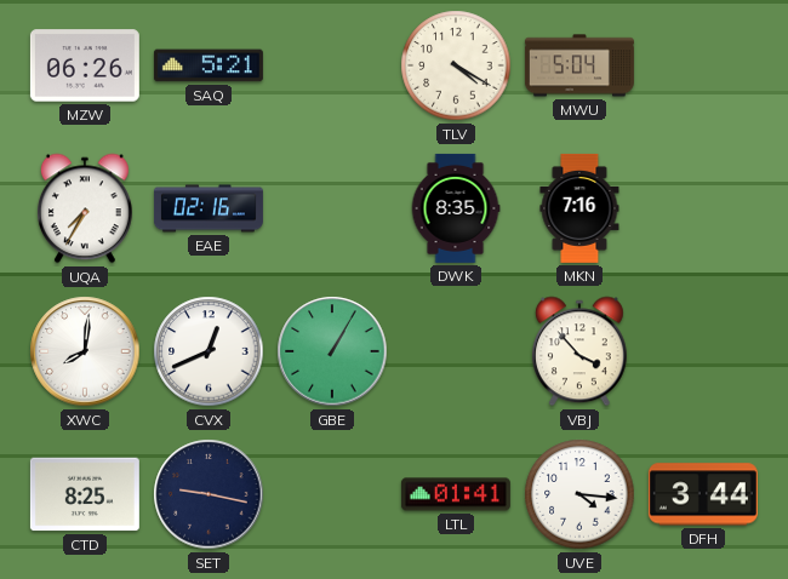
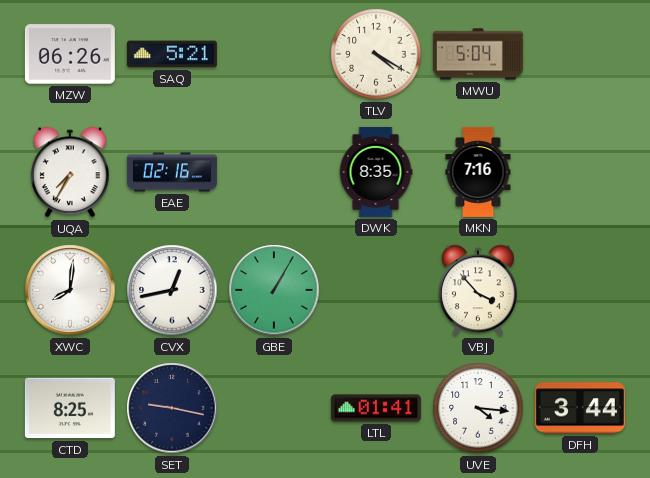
CVX: 12:41 -> 12:43
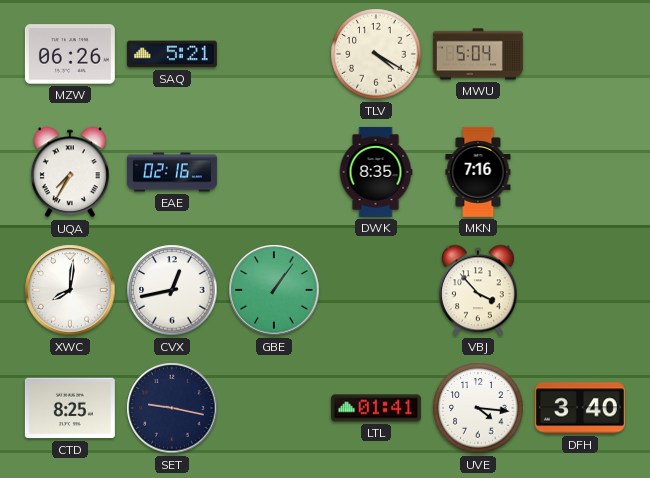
GBE: 1:05 -> 1:06
DFH: 3:44 -> 3:40
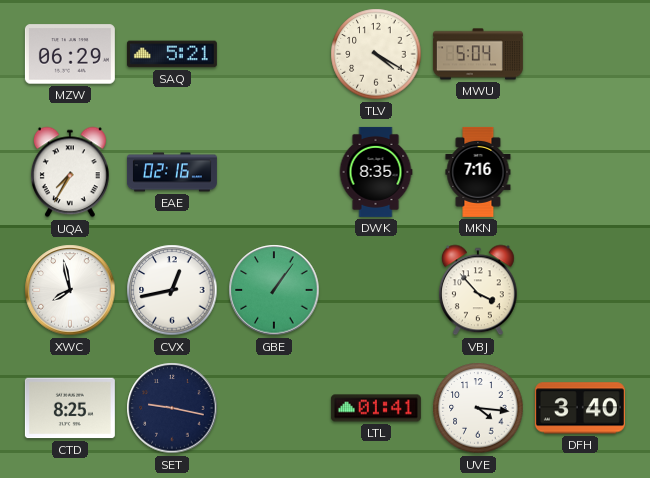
MZW: 06:26 -> 06:29
XWC: 8:01 -> 7:58
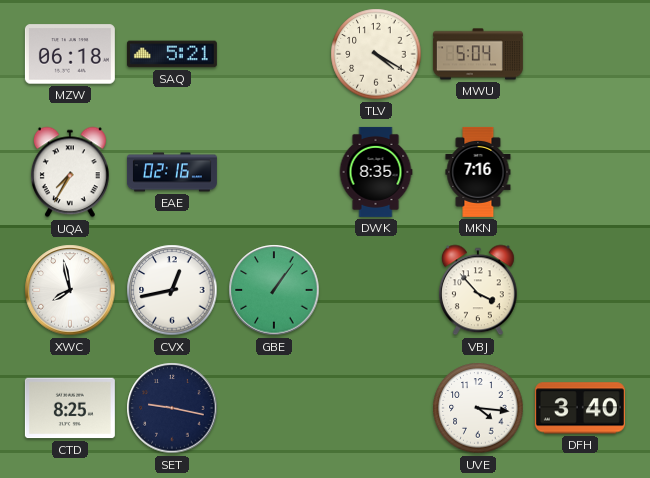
MZW: 06:29 -> 06:18
LTL: 01:41 -> none
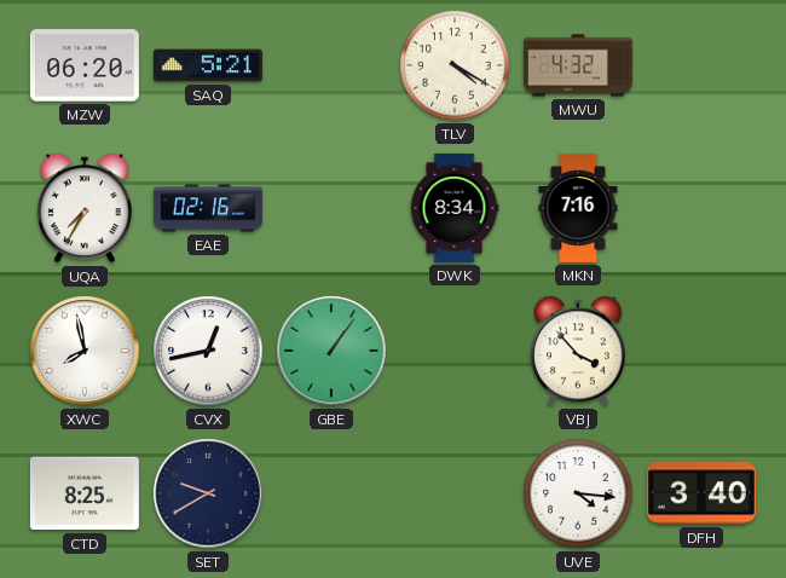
MZW: 06:18 -> 06:20
MWU: 5:04 -> 4:32
DWK: 8:35 -> 8:34
SET: 9:17 -> 9:40
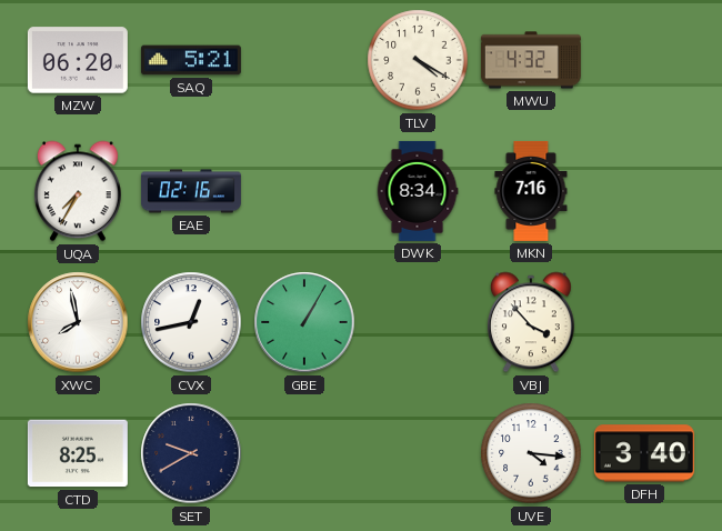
GBE: 1:06 -> 1:05
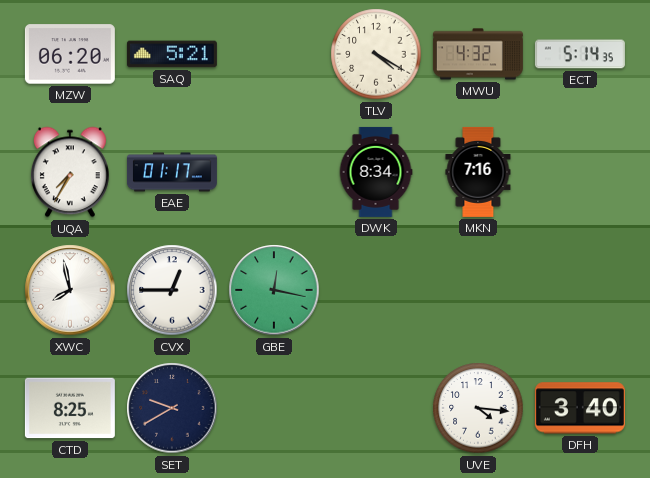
ECT: none -> 5:14
EAE: 02:16 -> 01:17
CVX: 12:43 -> 12:45
GBE: 1:05 -> 12:17
VBJ: 3:53 -> none
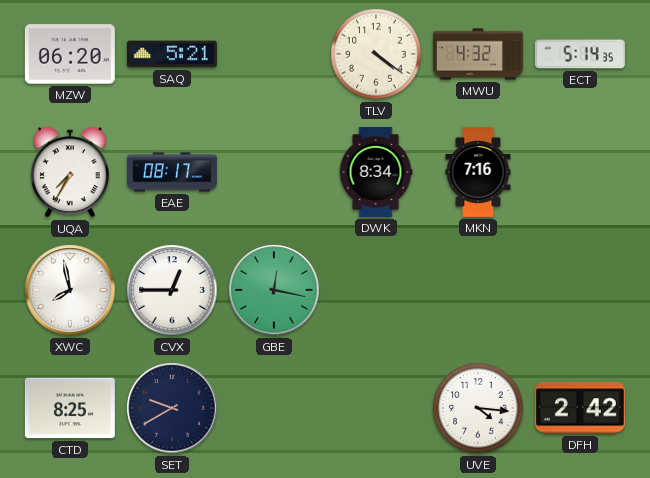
TLV: 4:20 -> 4:21
EAE: 01:17 -> 08:17
DFH: 3:40 -> 2:42
